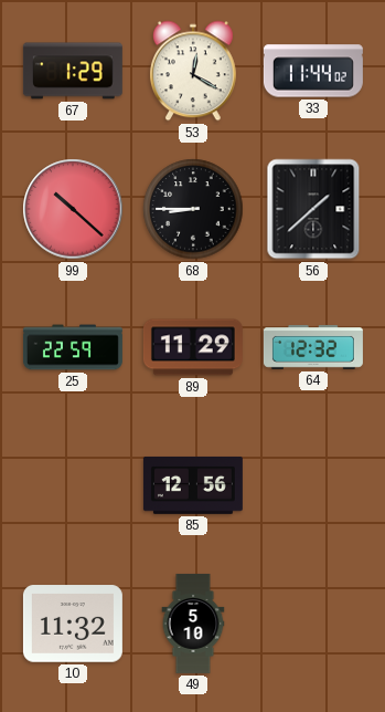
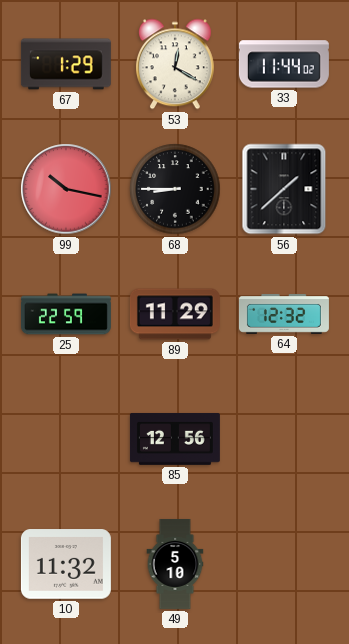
99: 10:22 -> 10:17
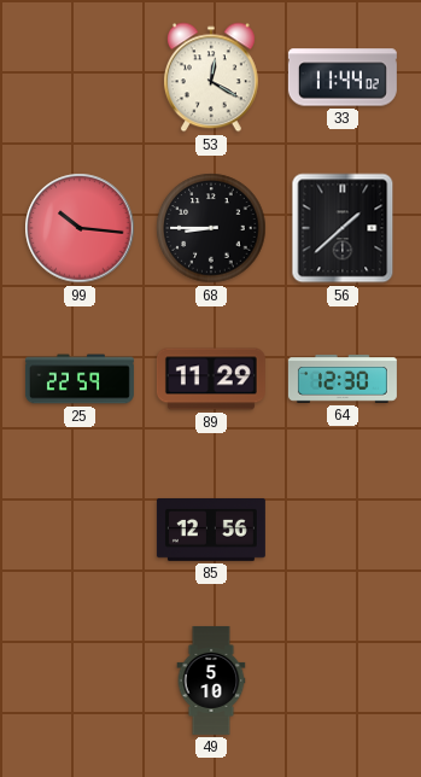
67: 1:29 -> none
99: 10:17 -> 10:16
64: 12:32 -> 12:30
10: 11:32 -> none
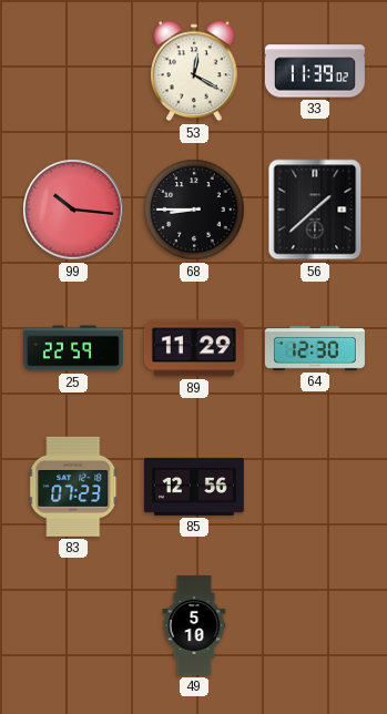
33: 11:44 -> 11:39
83: none -> 07:23
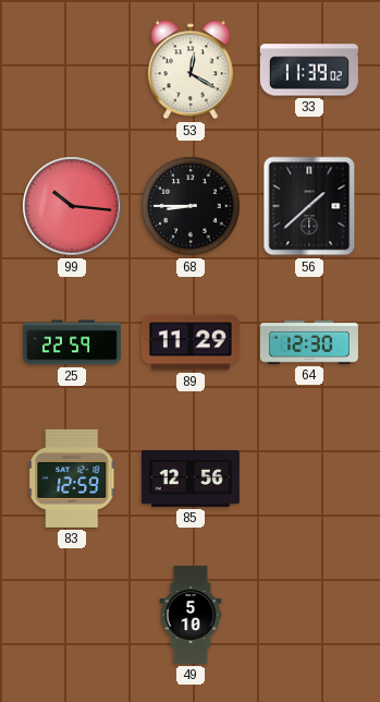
83: 07:23 -> 12:59
